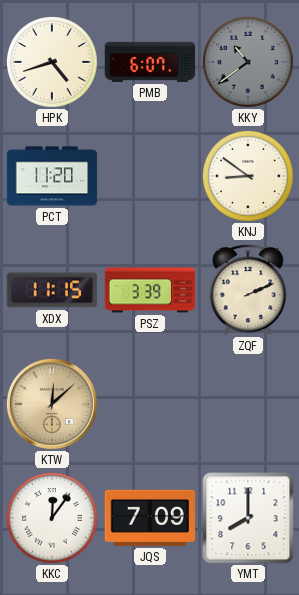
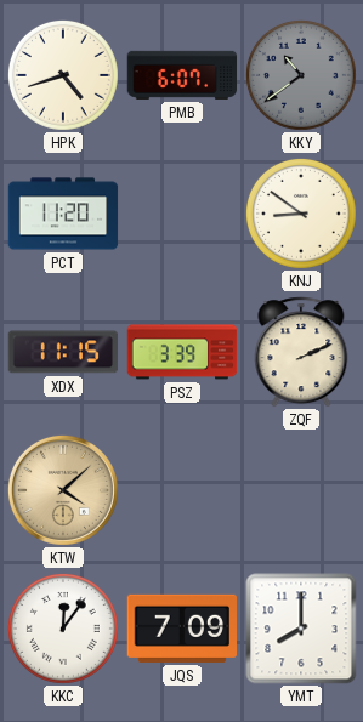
KTW: 12:08 -> 4:08
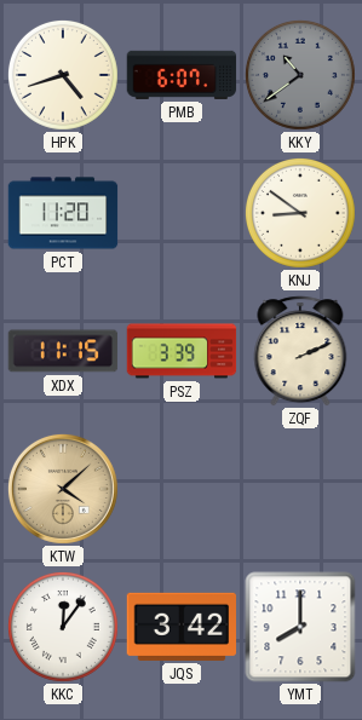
JQS: 7:09 -> 3:42
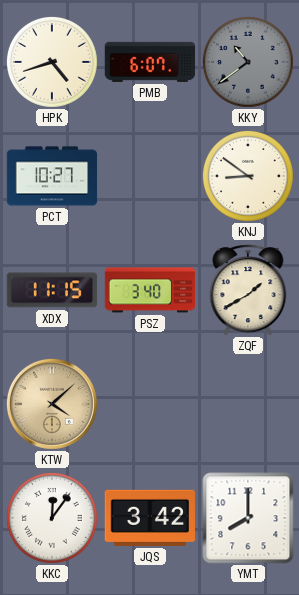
PCT: 11:20 -> 10:27
PSZ: 3:39 -> 3:40
ZQF: 2:11 -> 1:40
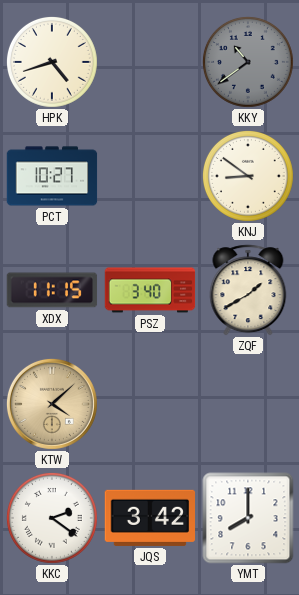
PMB: 6:07 -> none
KKC: 12:06 -> 2:21
